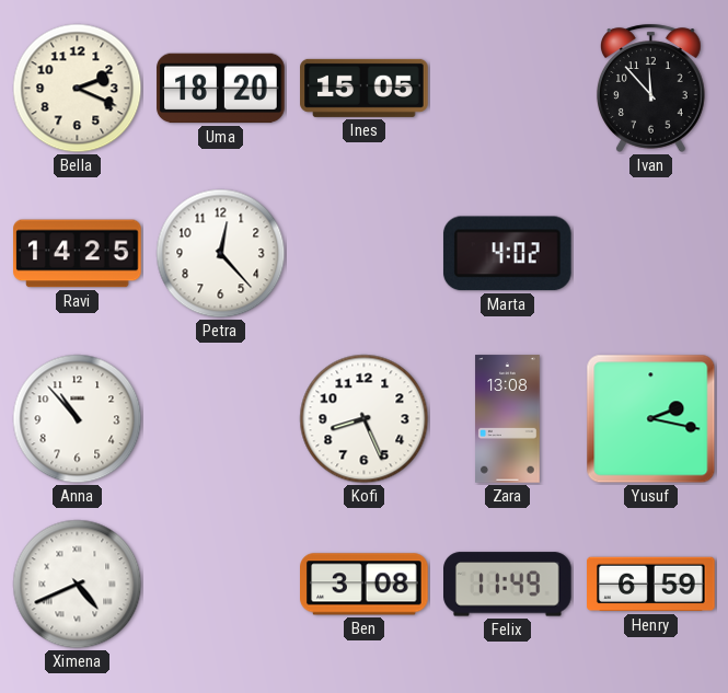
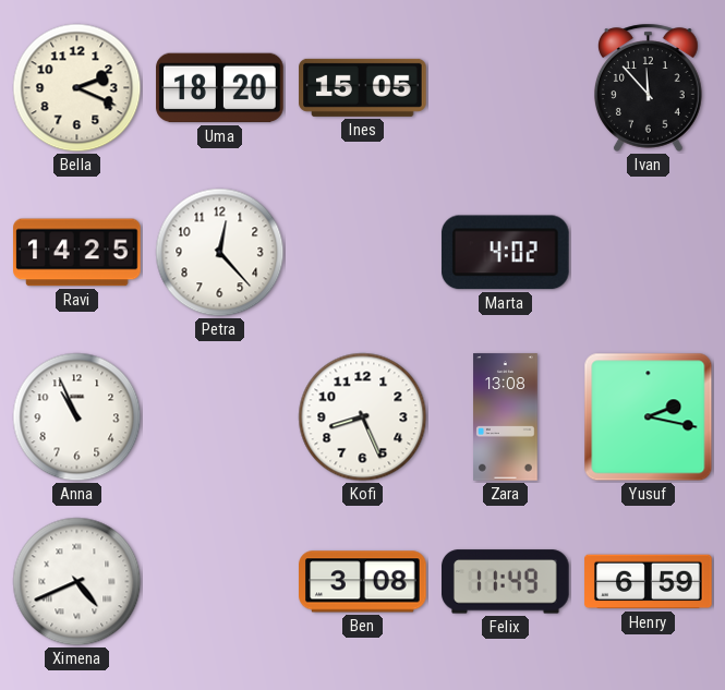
Anna: 10:53 -> 10:56
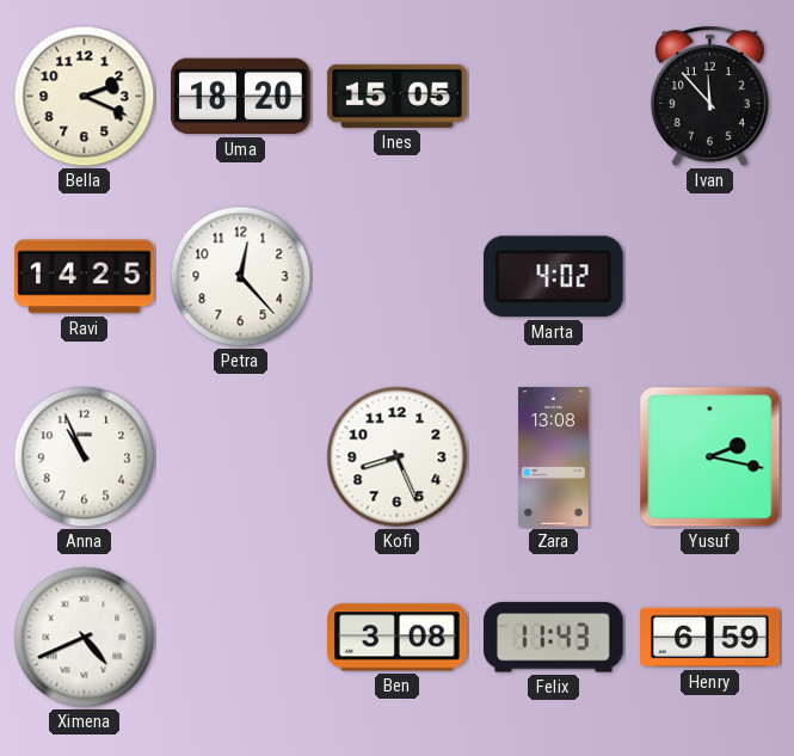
Felix: 11:49 -> 11:43
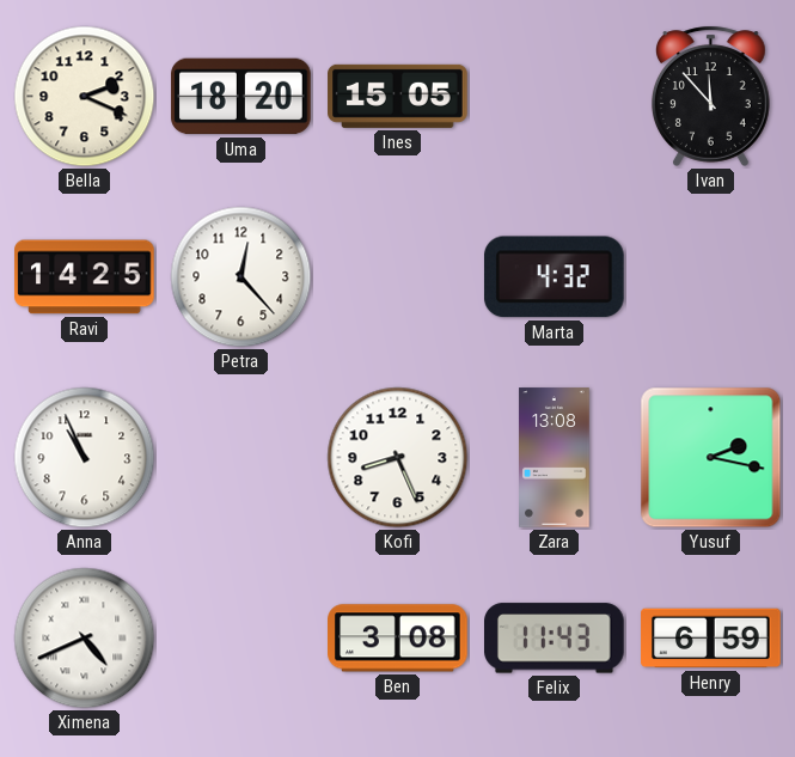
Marta: 4:02 -> 4:32
